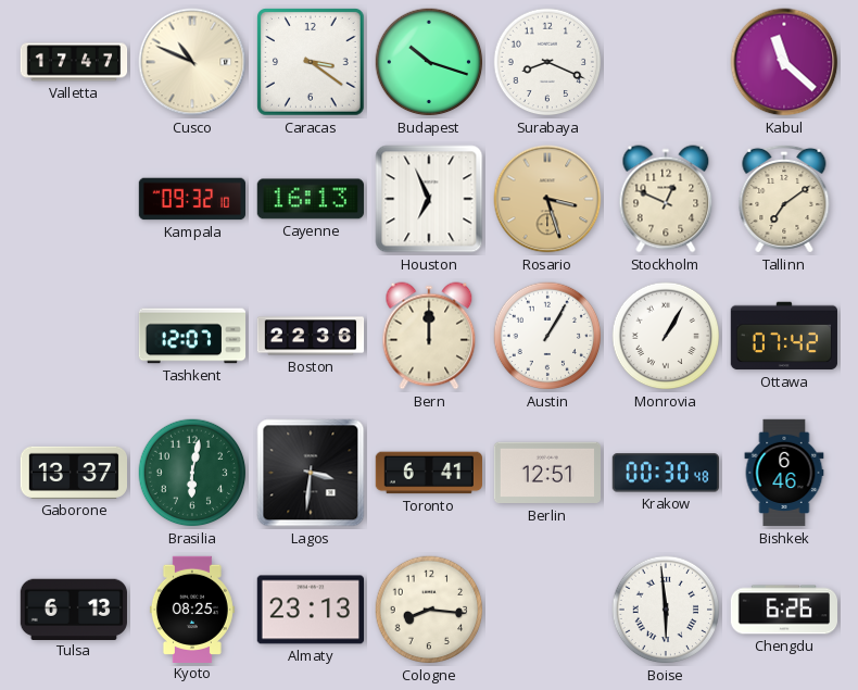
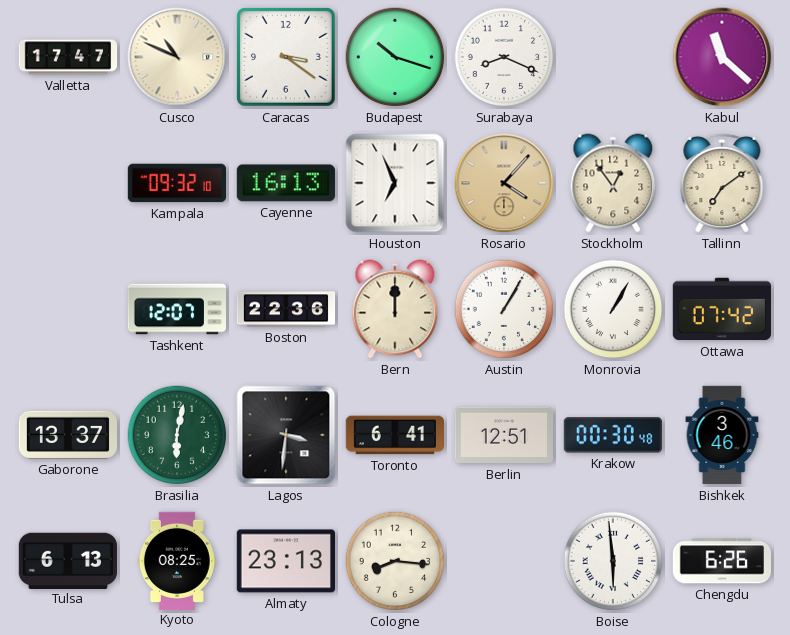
Rosario: 3:27 -> 4:07
Stockholm: 12:49 -> 12:54
Bishkek: 6:46 -> 3:46
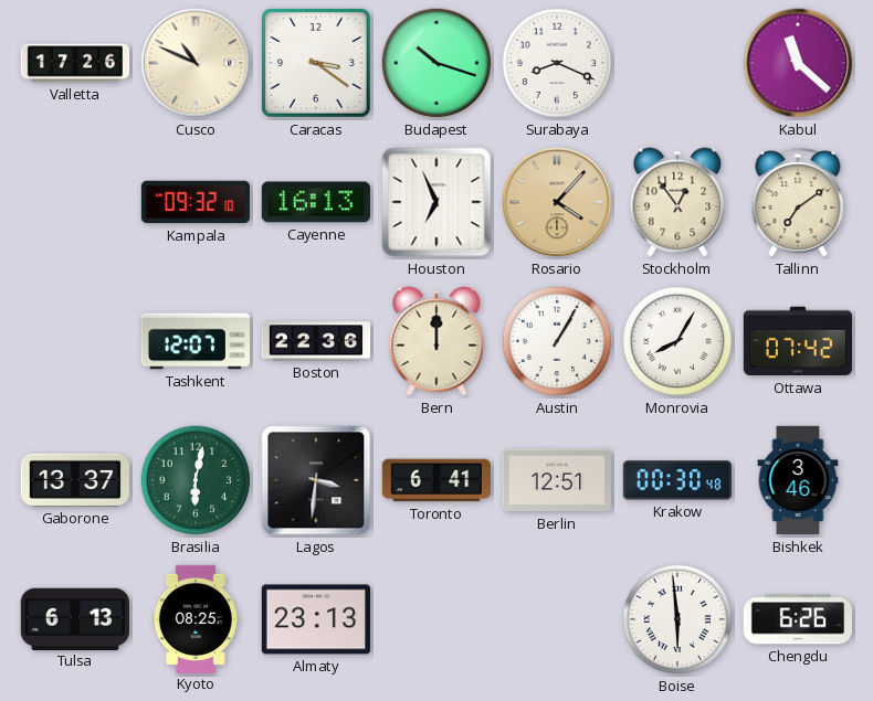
Valletta: 17:47 -> 17:26
Monrovia: 1:05 -> 8:05
Cologne: 8:16 -> none
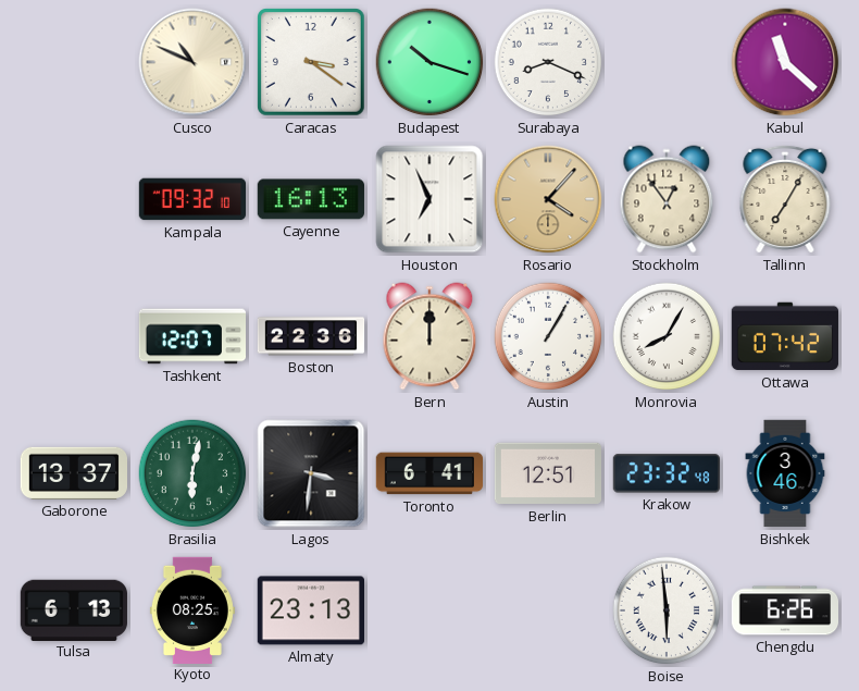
Valletta: 17:26 -> none
Tallinn: 7:09 -> 7:05
Krakow: 00:30 -> 23:32
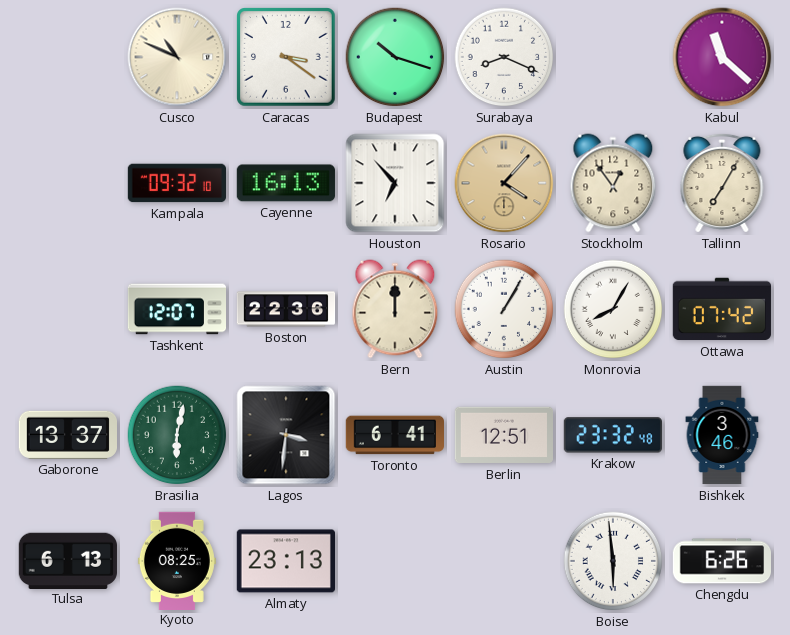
Houston: 6:56 -> 6:53
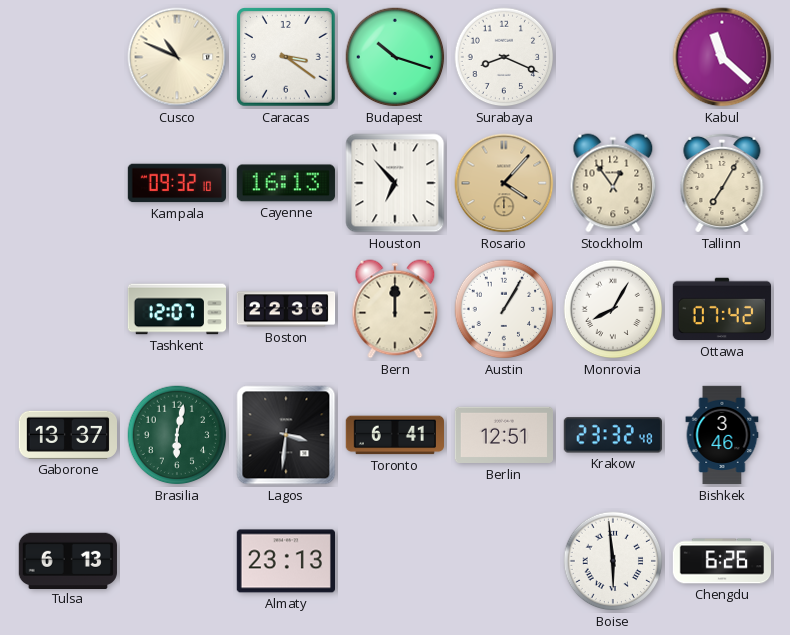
Kyoto: 08:25 -> none
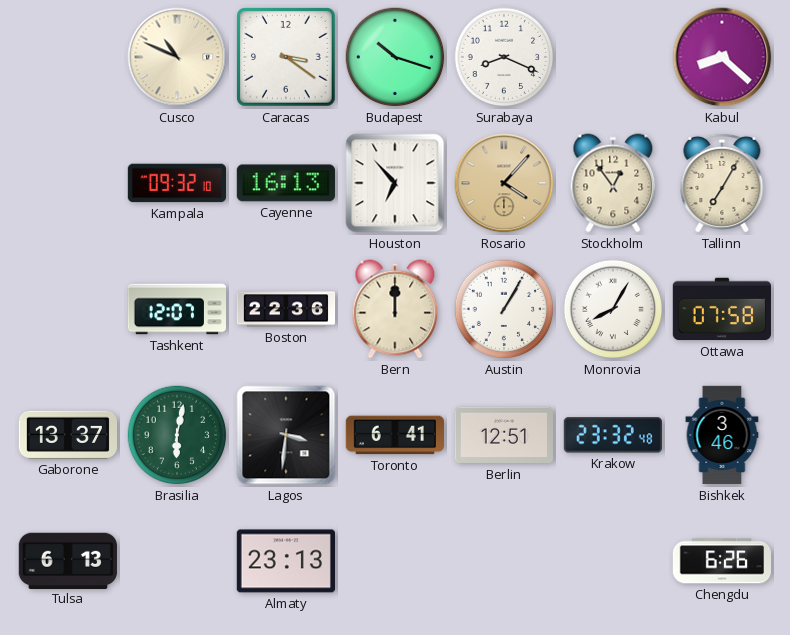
Kabul: 11:22 -> 8:22
Ottawa: 07:42 -> 07:58
Boise: 5:59 -> none
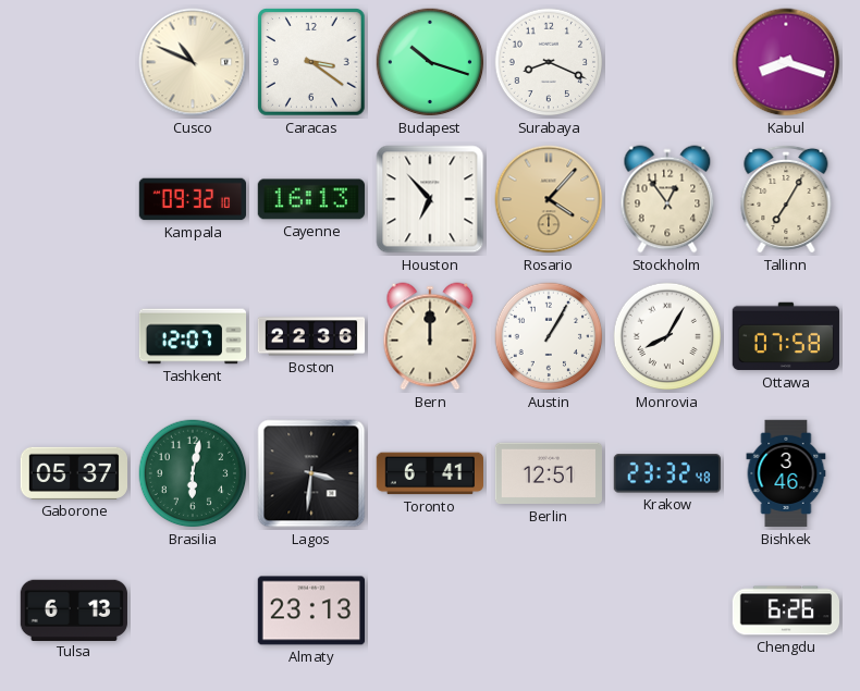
Kabul: 8:22 -> 8:18
Gaborone: 13:37 -> 05:37
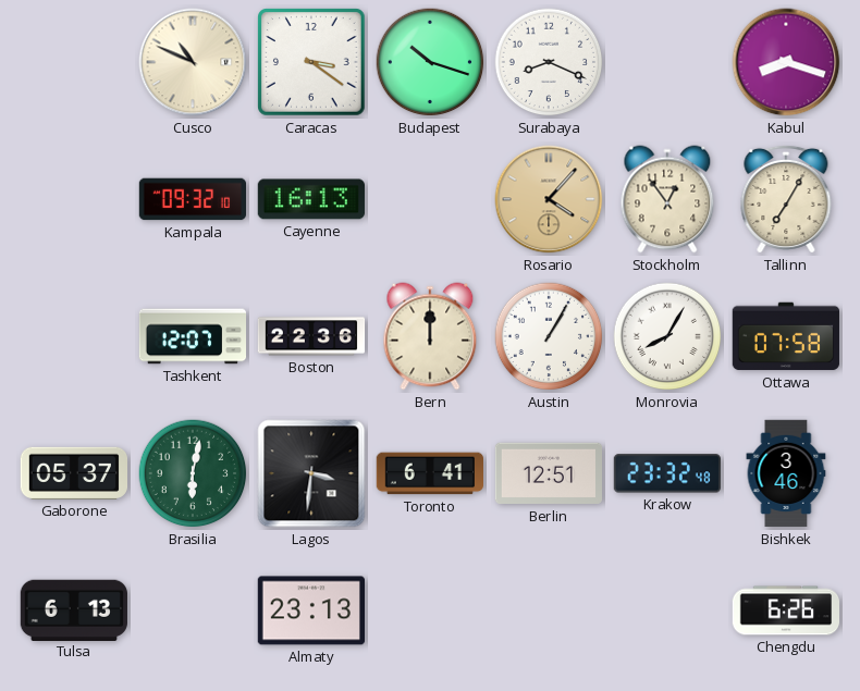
Houston: 6:53 -> none
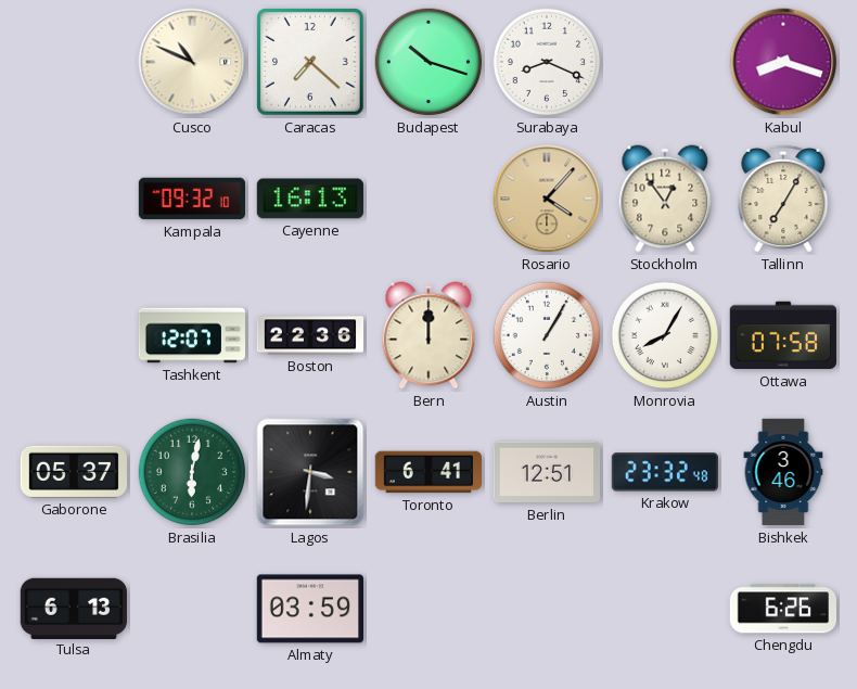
Caracas: 3:21 -> 7:22
Almaty: 23:13 -> 03:59
